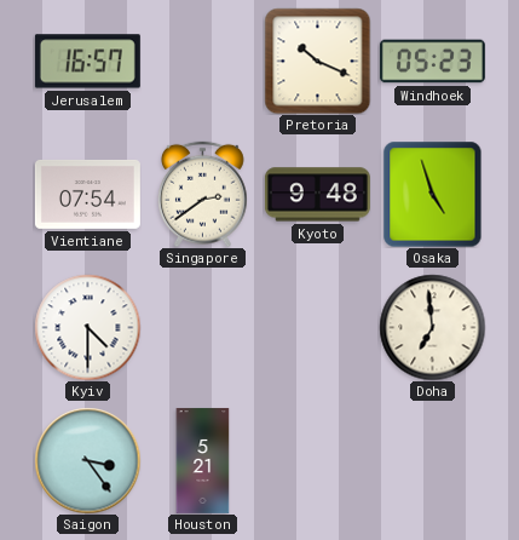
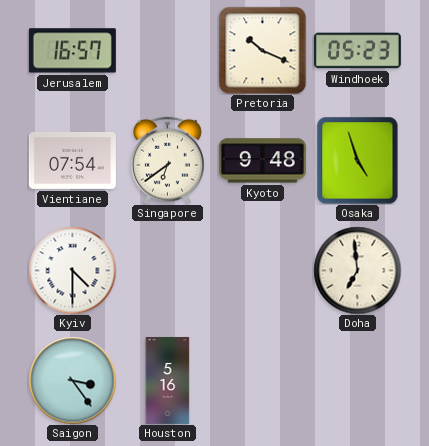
Singapore: 2:39 -> 6:39
Houston: 5:21 -> 5:16
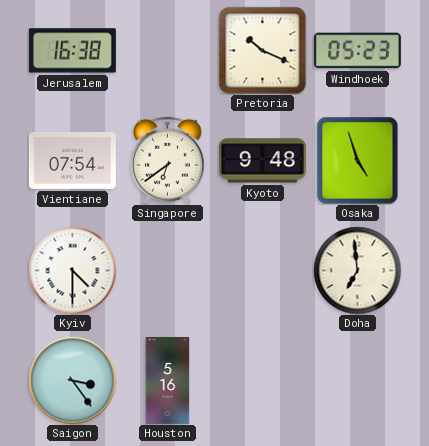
Jerusalem: 16:57 -> 16:38
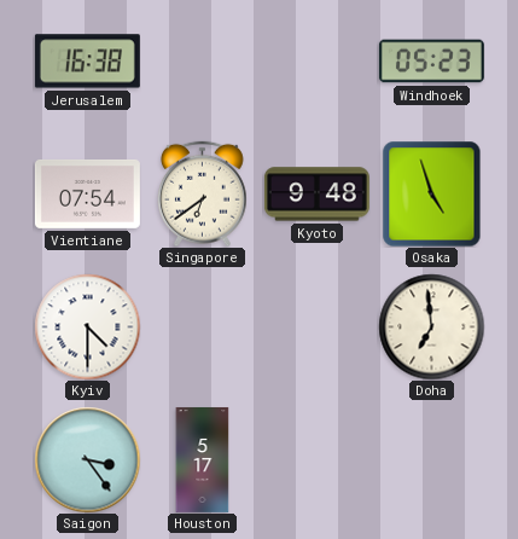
Pretoria: 10:19 -> none
Houston: 5:16 -> 5:17
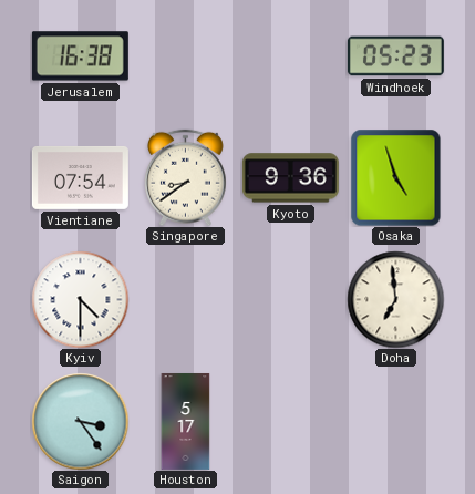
Singapore: 6:39 -> 8:39
Kyoto: 9:48 -> 9:36
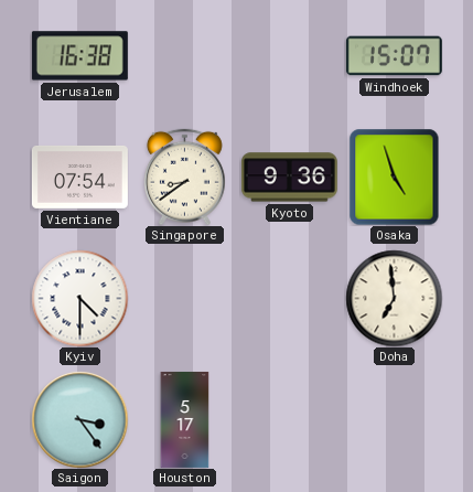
Windhoek: 05:23 -> 15:07
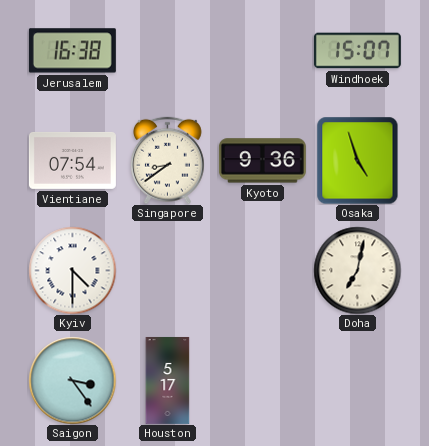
Doha: 6:59 -> 7:02
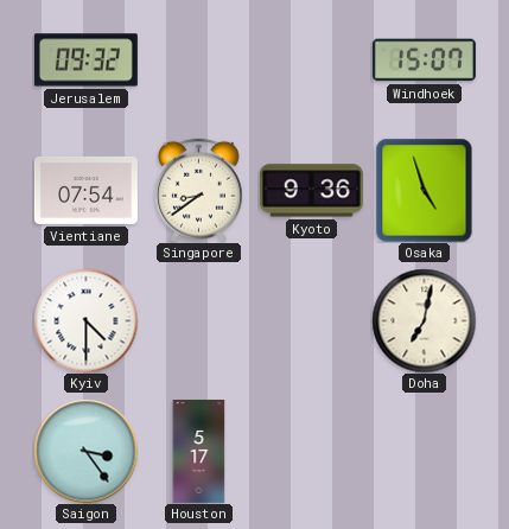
Jerusalem: 16:38 -> 09:32
